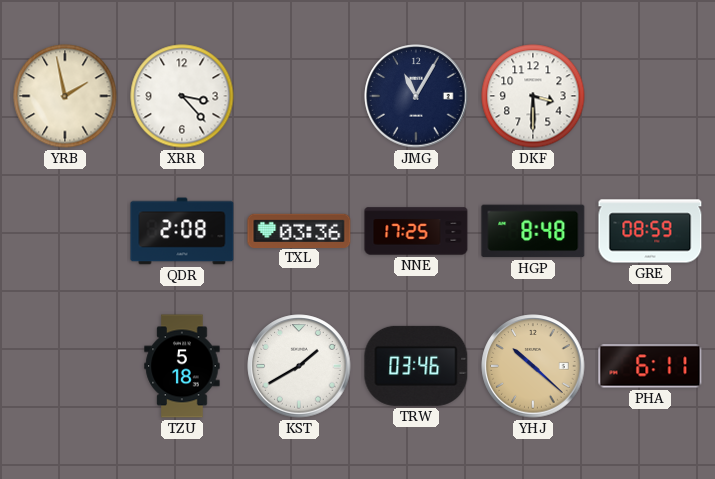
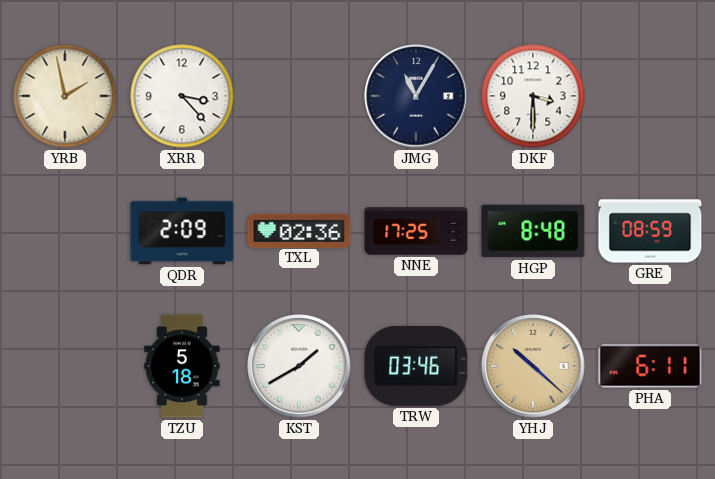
QDR: 2:08 -> 2:09
TXL: 03:36 -> 02:36
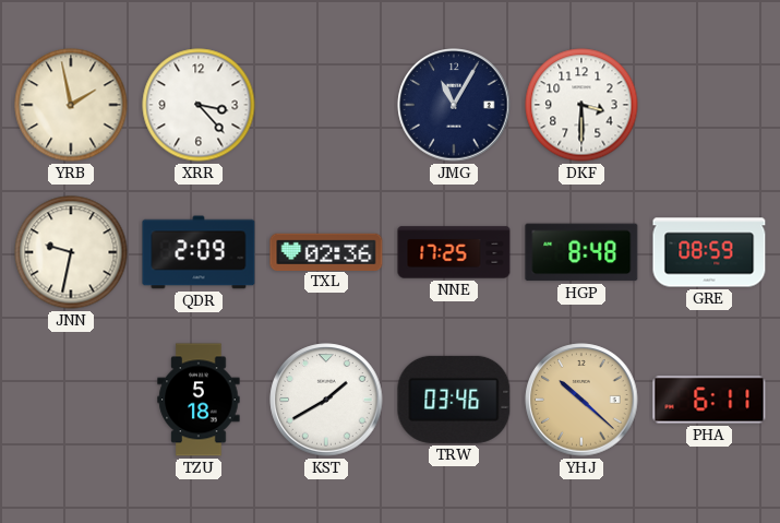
JNN: none -> 9:32
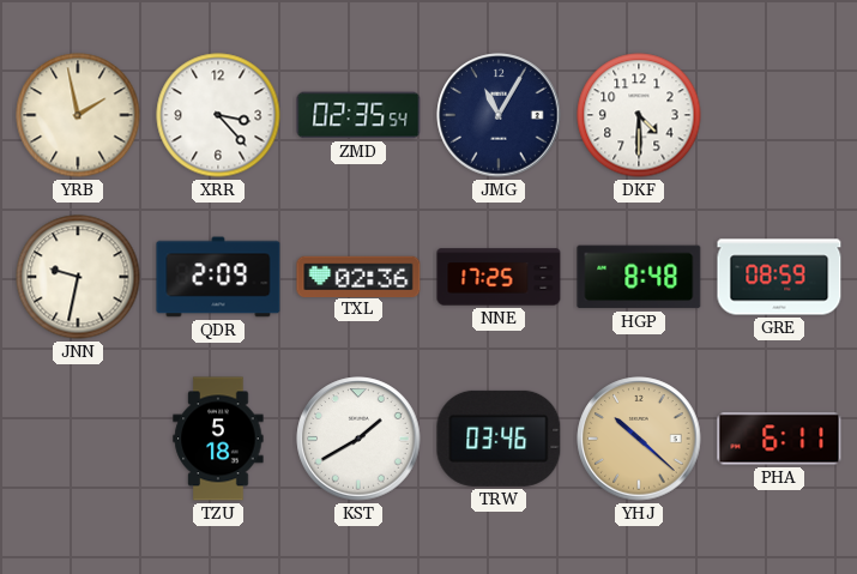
ZMD: none -> 02:35
DKF: 3:30 -> 4:30
